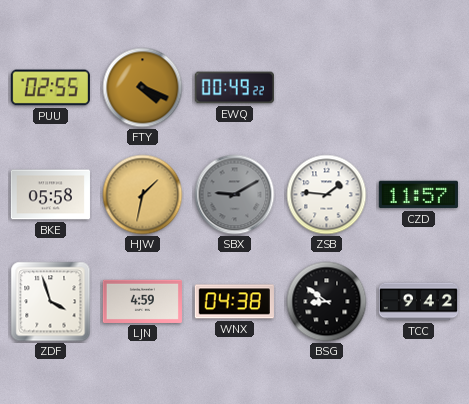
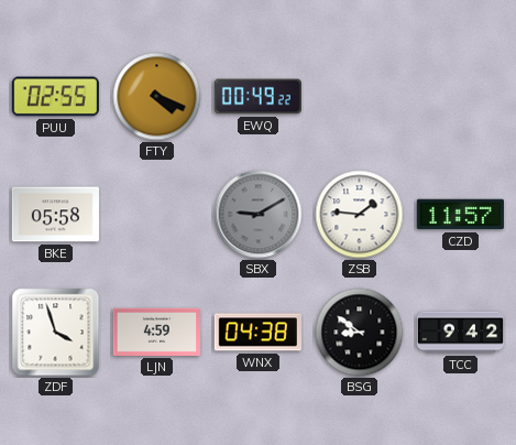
HJW: 1:32 -> none
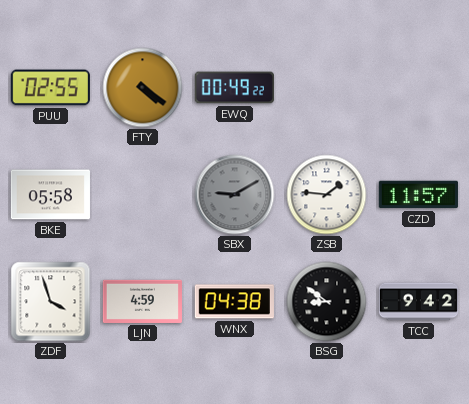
FTY: 4:19 -> 4:21
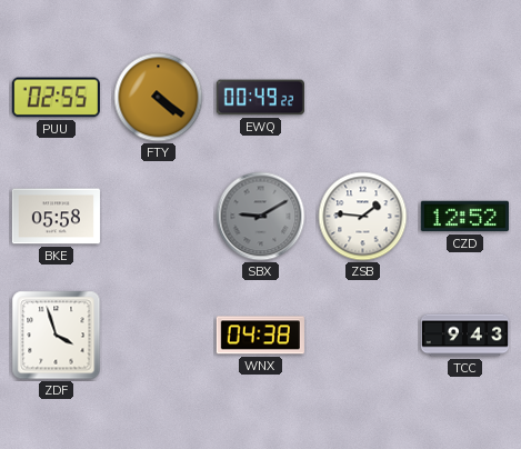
CZD: 11:57 -> 12:52
LJN: 4:59 -> none
BSG: 8:51 -> none
TCC: 9:42 -> 9:43
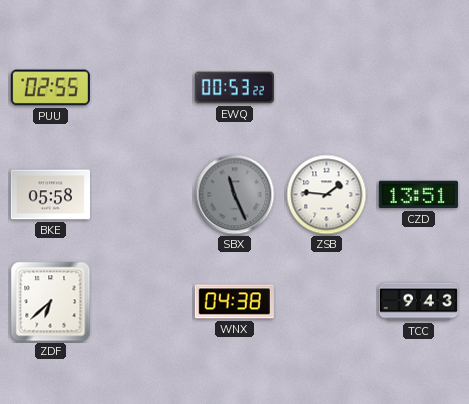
FTY: 4:21 -> none
EWQ: 00:49 -> 00:53
SBX: 9:10 -> 11:26
CZD: 12:52 -> 13:51
ZDF: 3:57 -> 6:38
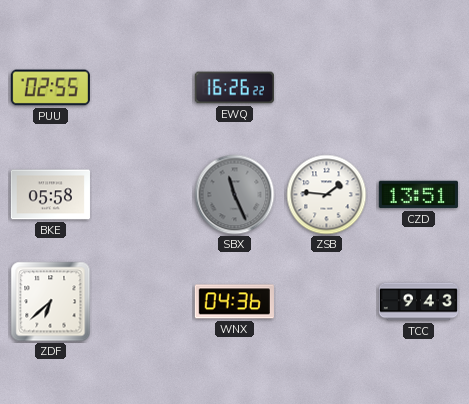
EWQ: 00:53 -> 16:26
WNX: 04:38 -> 04:36
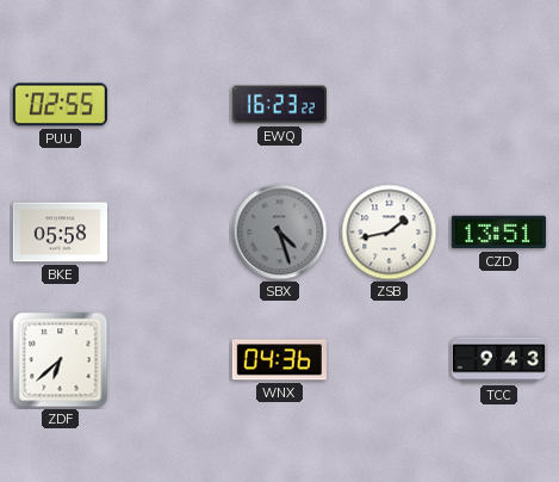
EWQ: 16:26 -> 16:23
SBX: 11:26 -> 4:27
ZSB: 1:46 -> 1:43
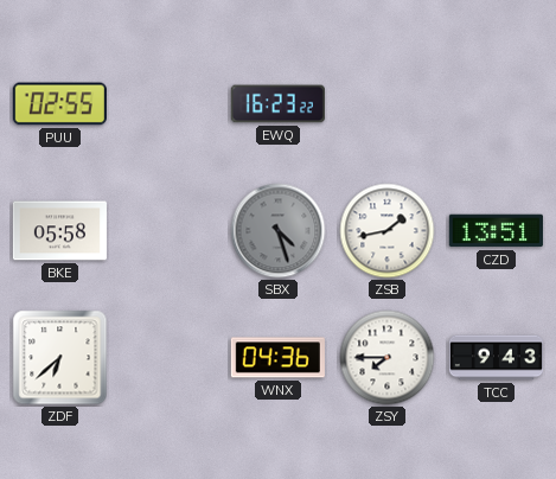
ZSY: none -> 7:45
